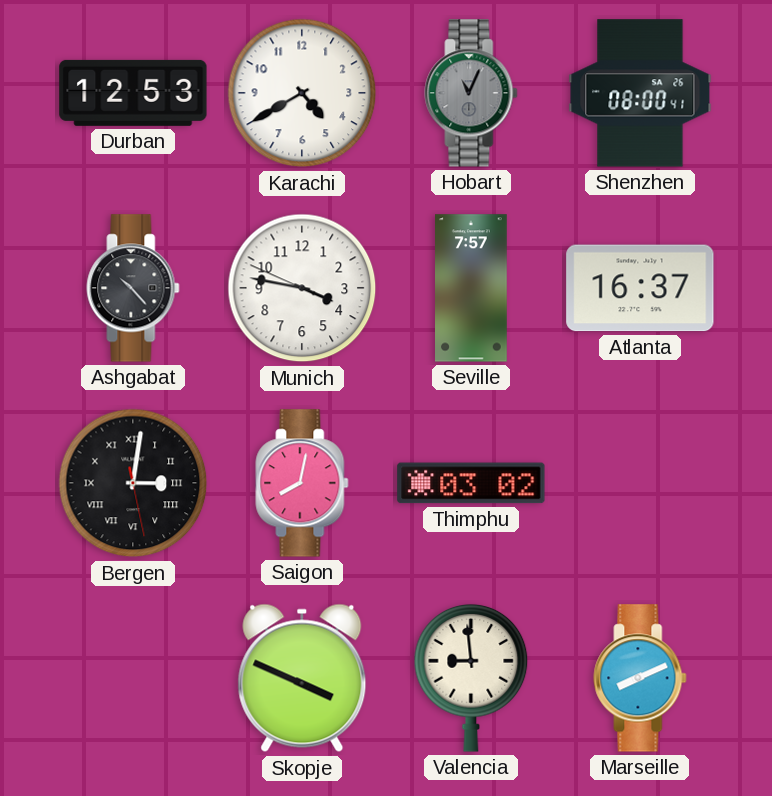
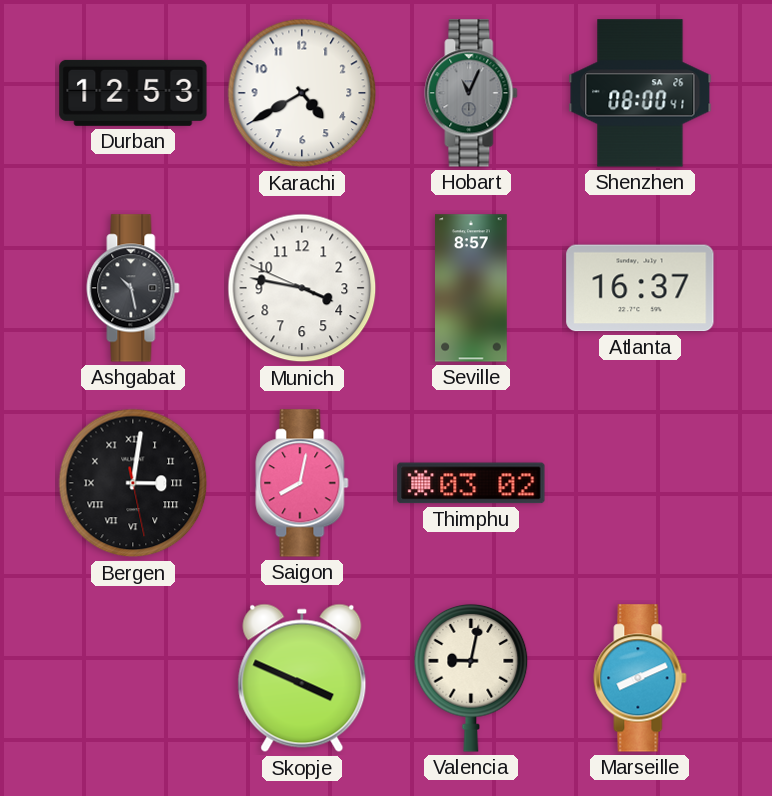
Ashgabat: 10:23 -> 10:28
Seville: 7:57 -> 8:57
Valencia: 8:59 -> 9:02
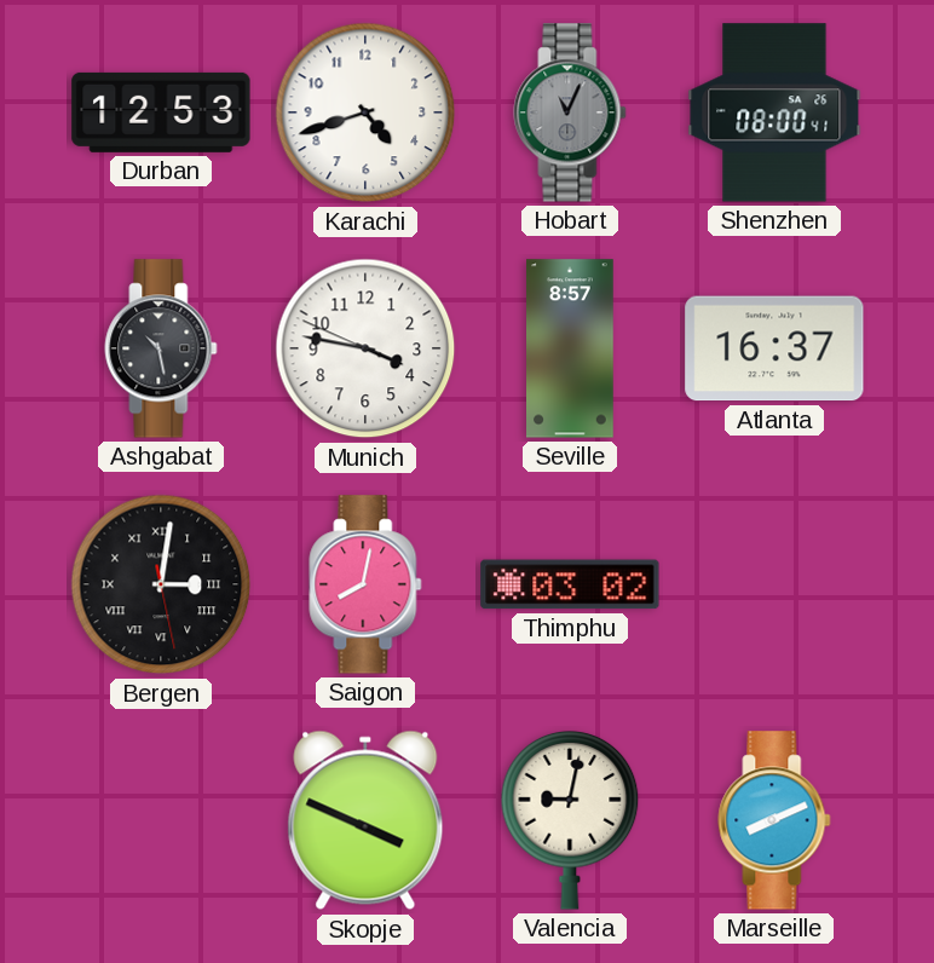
Karachi: 4:40 -> 4:42
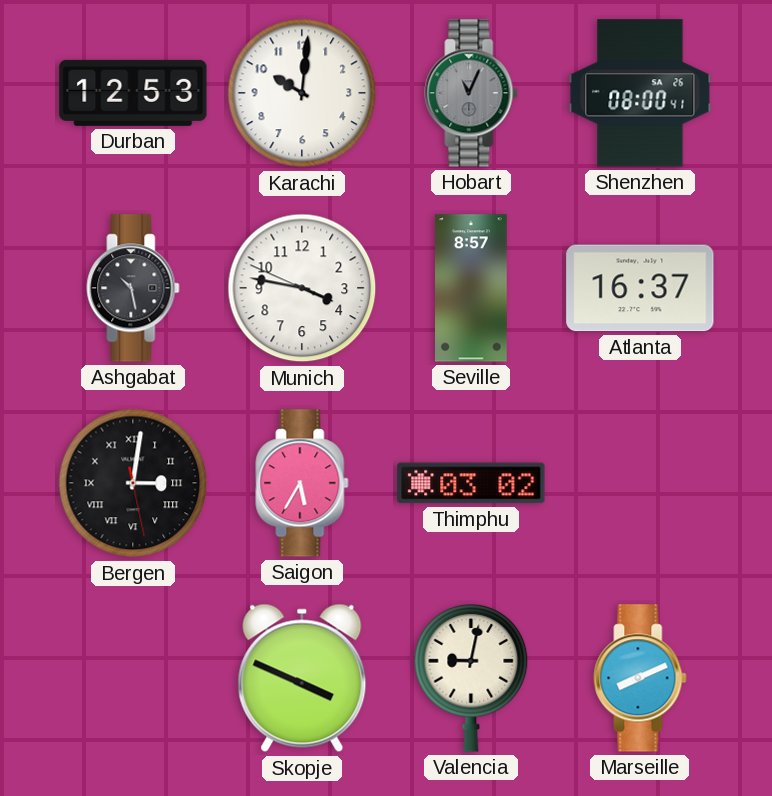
Karachi: 4:42 -> 10:01
Saigon: 8:02 -> 5:35
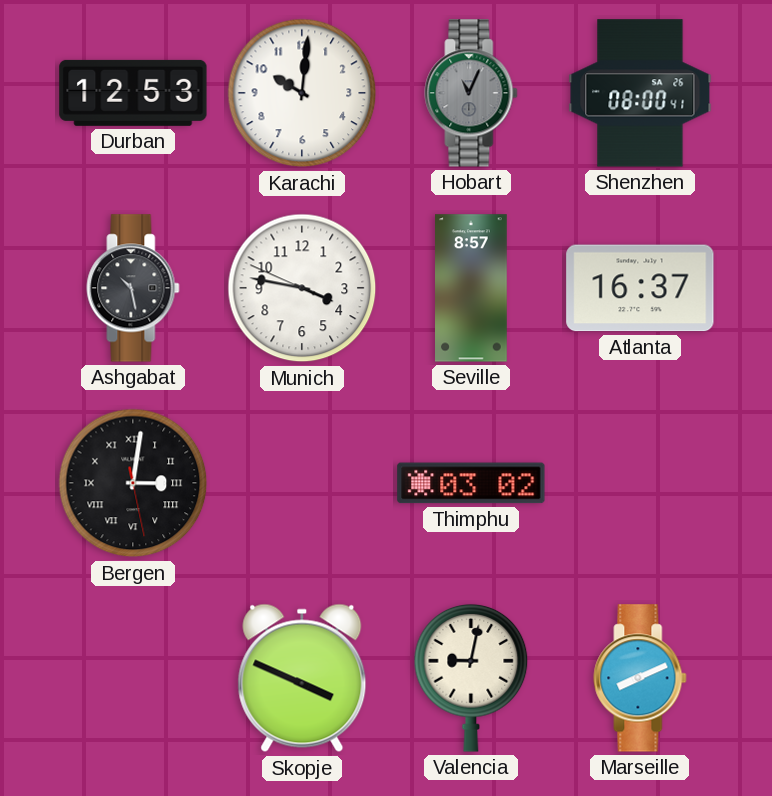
Saigon: 5:35 -> none
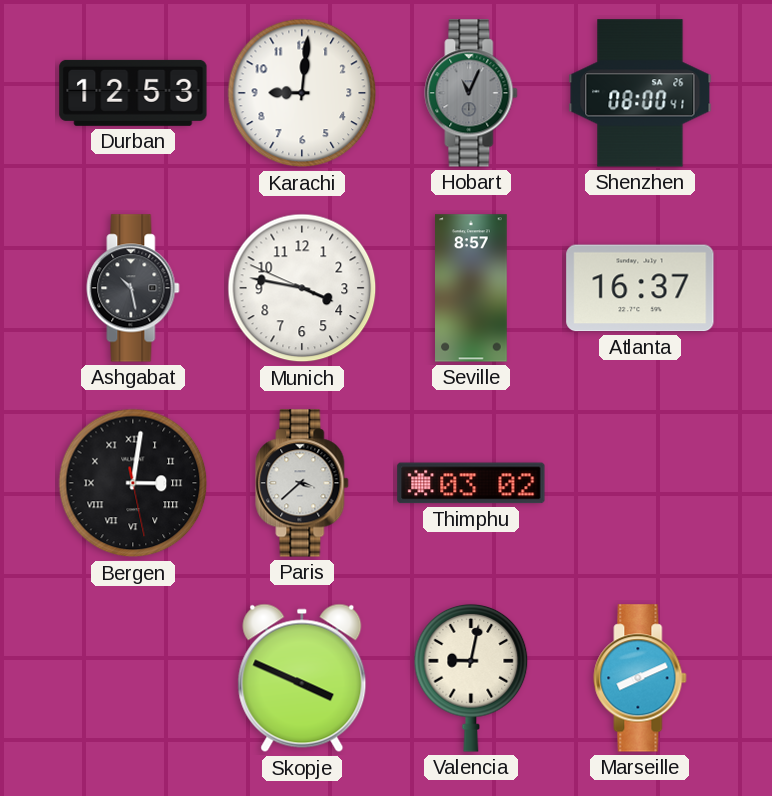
Karachi: 10:01 -> 9:01
Paris: none -> 3:38
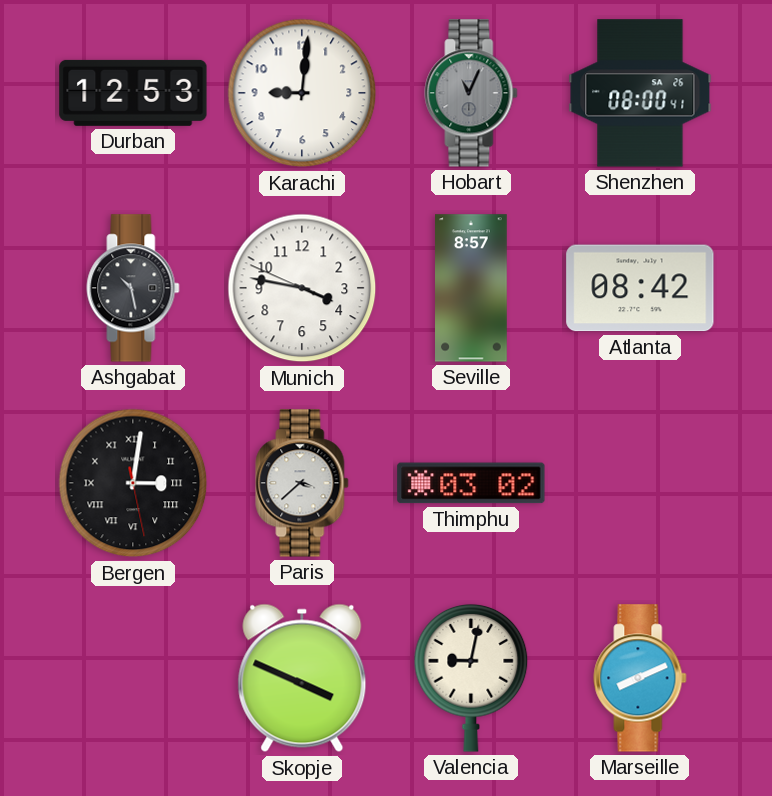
Atlanta: 16:37 -> 08:42
